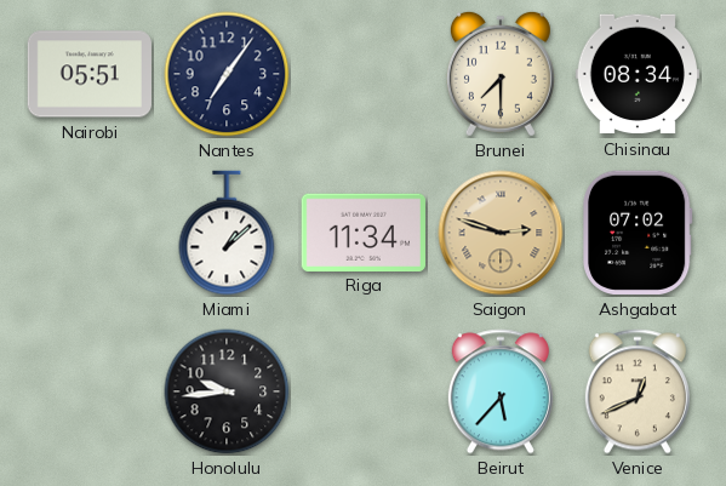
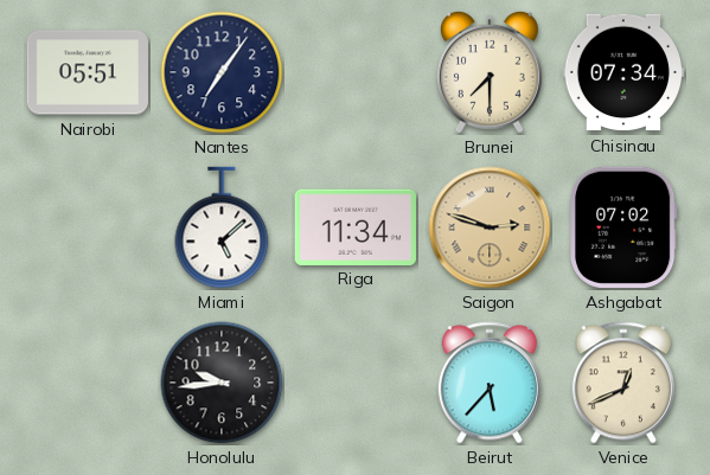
Chisinau: 08:34 -> 07:34
Miami: 1:08 -> 5:08
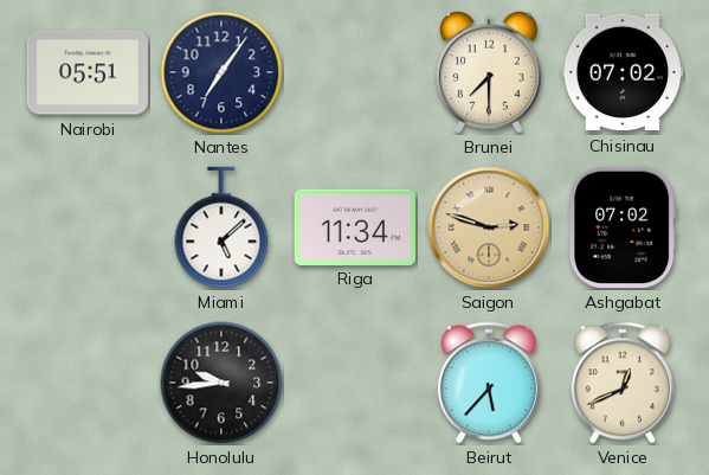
Chisinau: 07:34 -> 07:02
